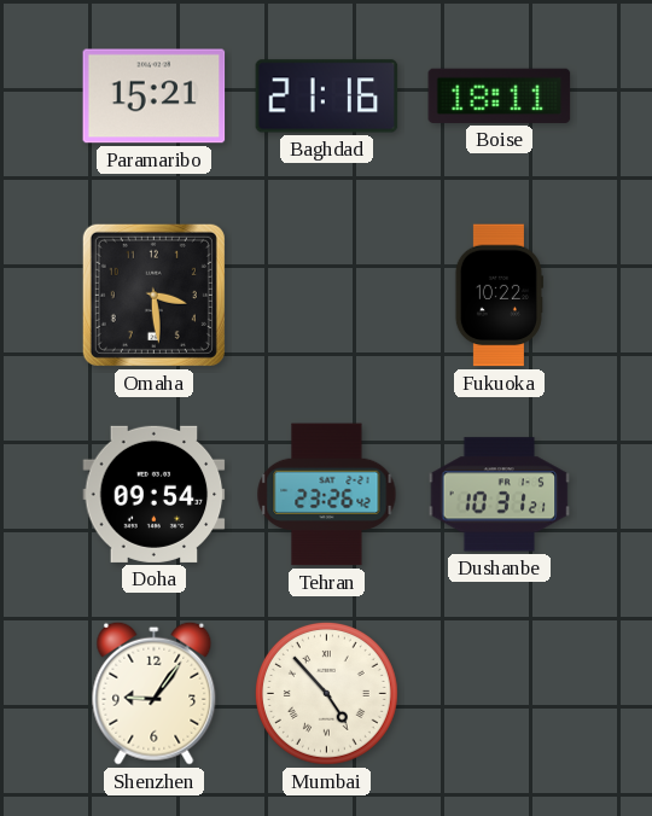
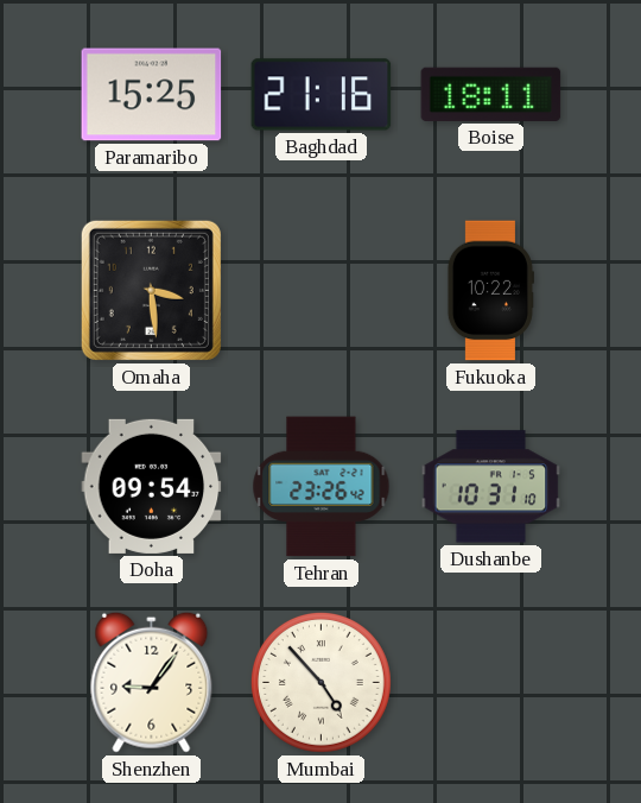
Paramaribo: 15:21 -> 15:25
Dushanbe: 10:31:21 -> 10:31:10
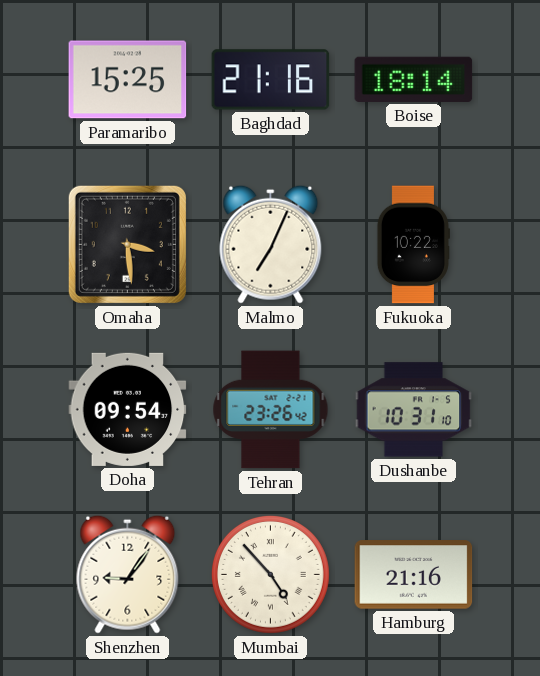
Boise: 18:11 -> 18:14
Malmo: none -> 7:04
Hamburg: none -> 21:16
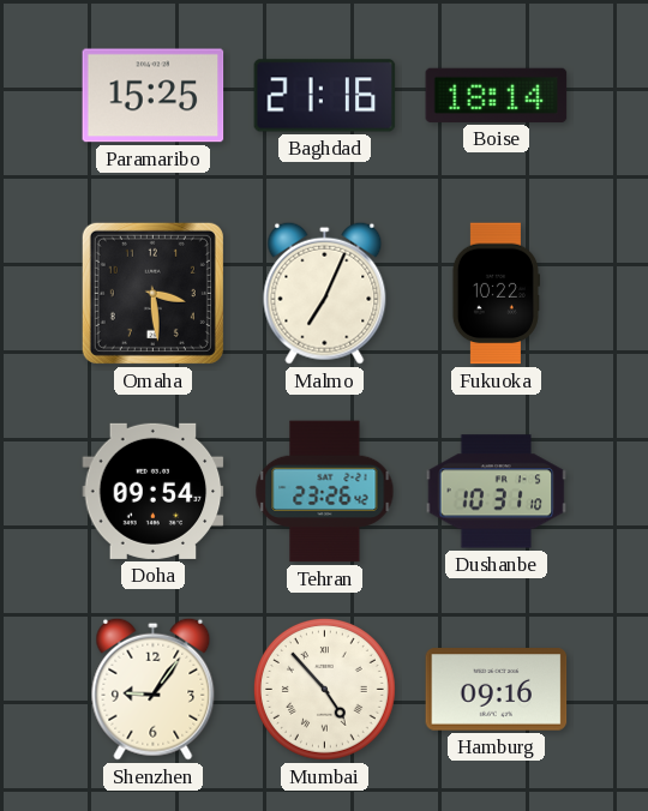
Hamburg: 21:16 -> 09:16
